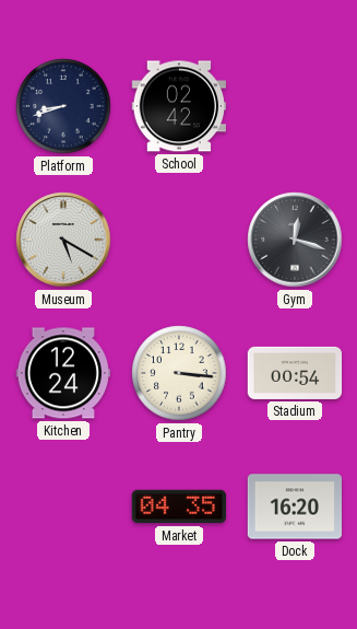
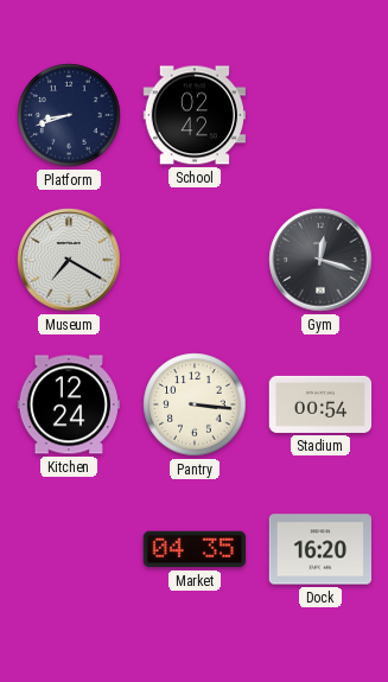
Museum: 5:20 -> 7:20
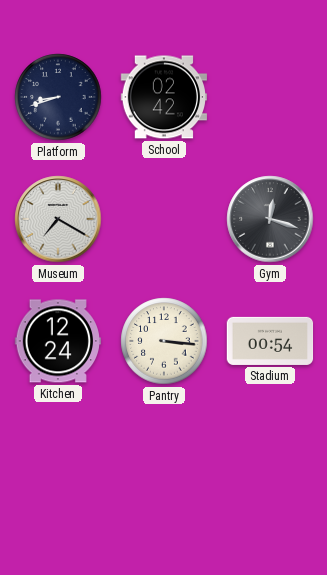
Market: 04:35 -> none
Dock: 16:20 -> none
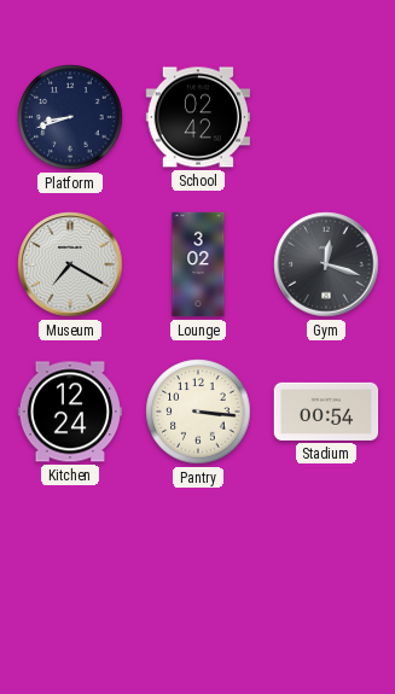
Lounge: none -> 3:02
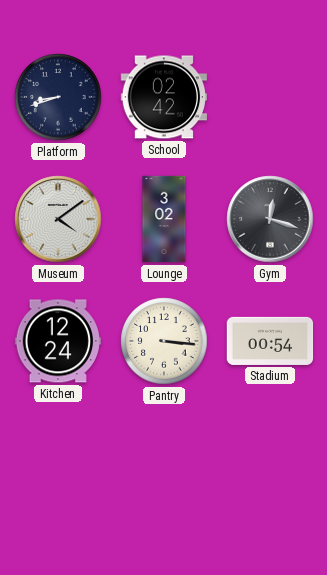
Museum: 7:20 -> 4:09
